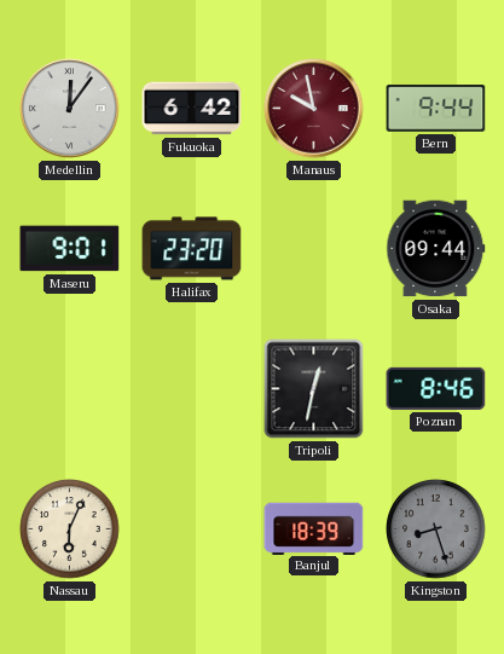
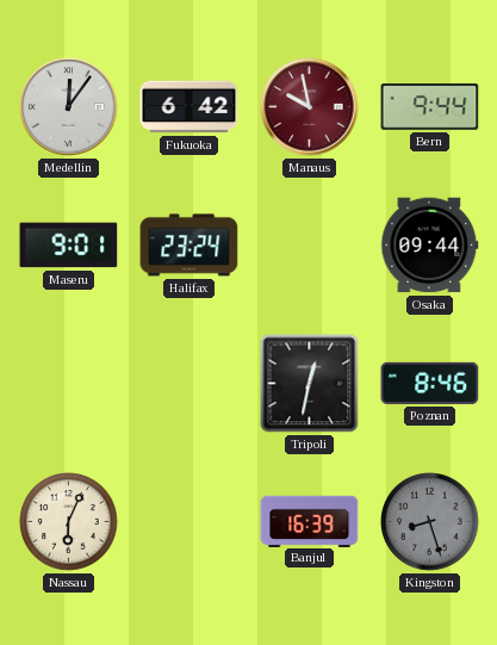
Halifax: 23:20 -> 23:24
Banjul: 18:39 -> 16:39
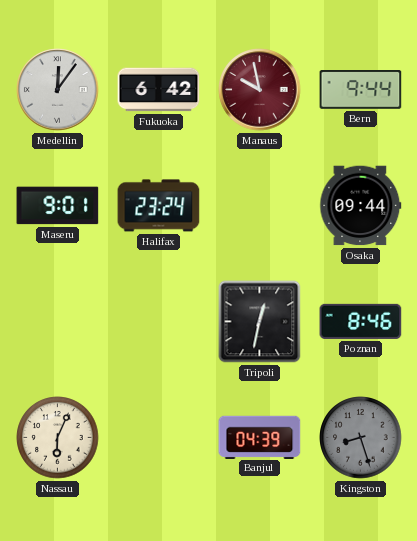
Banjul: 16:39 -> 04:39
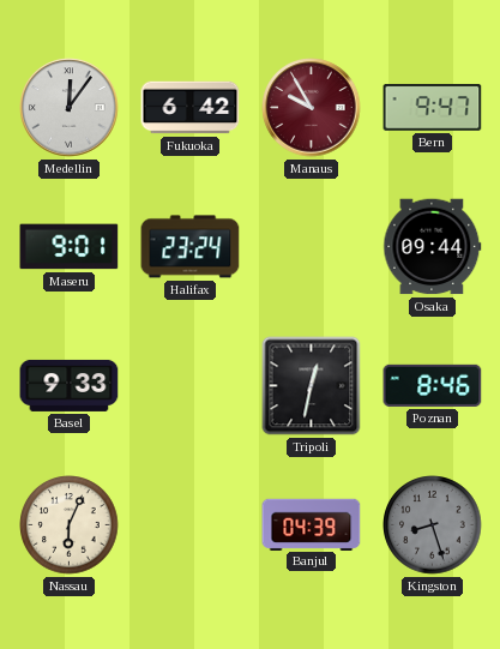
Manaus: 9:58 -> 9:55
Bern: 9:44 -> 9:47
Basel: none -> 9:33
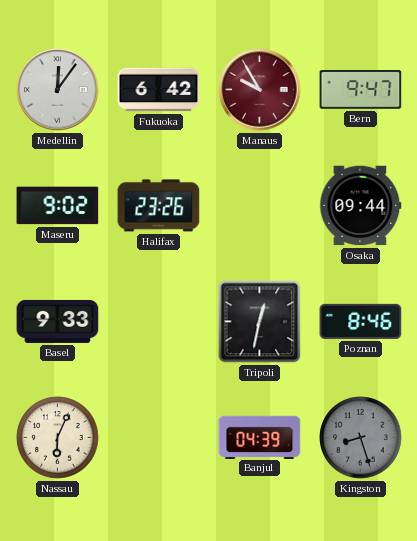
Maseru: 9:01 -> 9:02
Halifax: 23:24 -> 23:26
